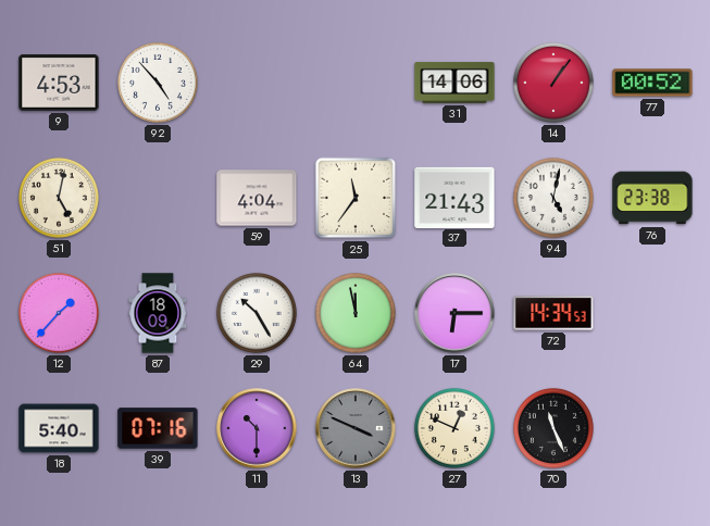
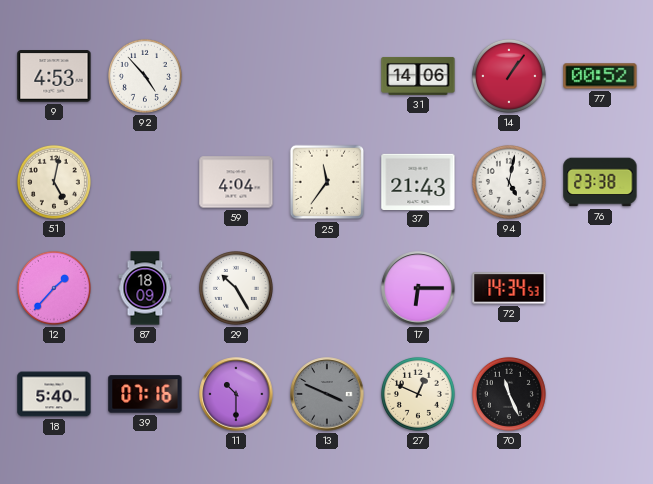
64: 11:58 -> none
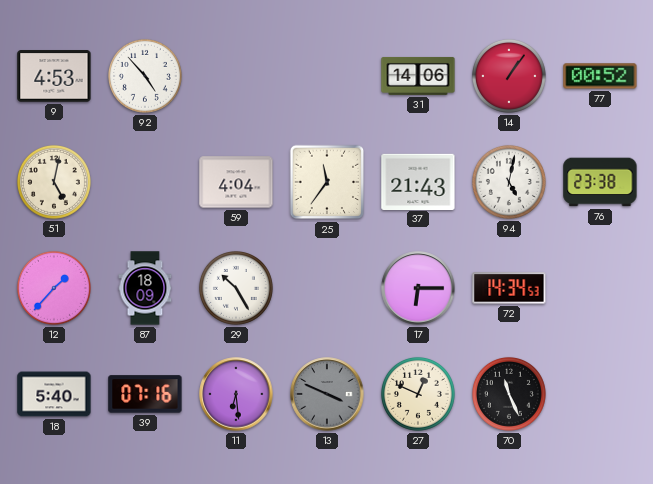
11: 10:30 -> 6:29
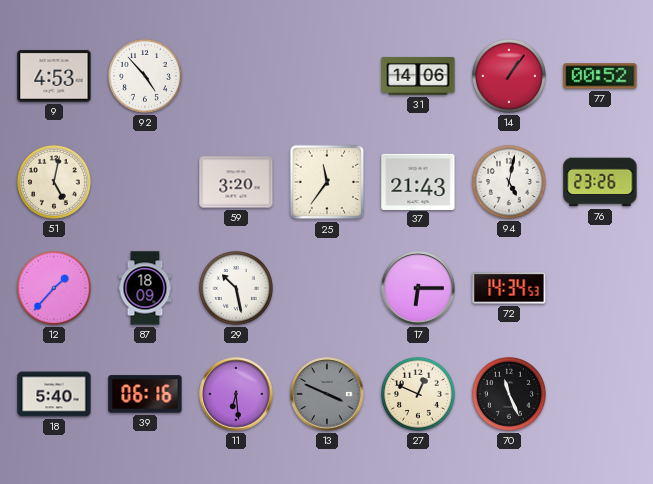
59: 4:04 -> 3:20
76: 23:38 -> 23:26
29: 10:25 -> 10:28
39: 07:16 -> 06:16
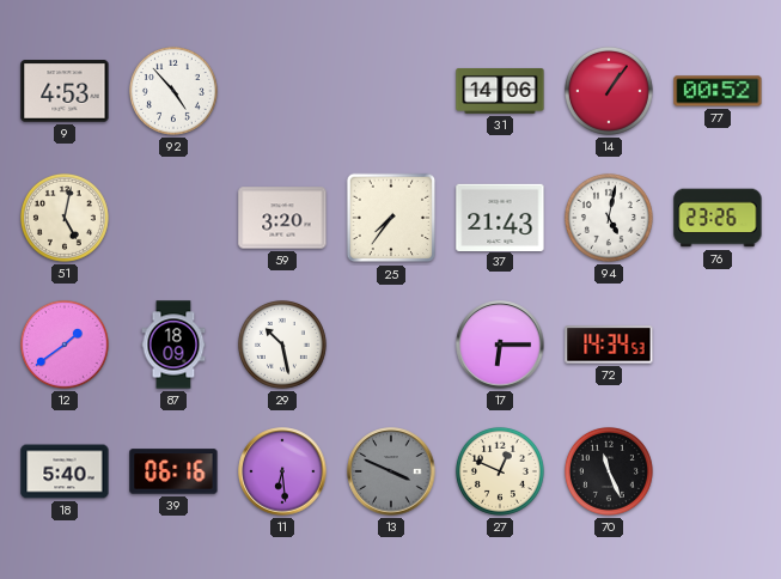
25: 11:36 -> 7:36
12: 1:37 -> 1:39
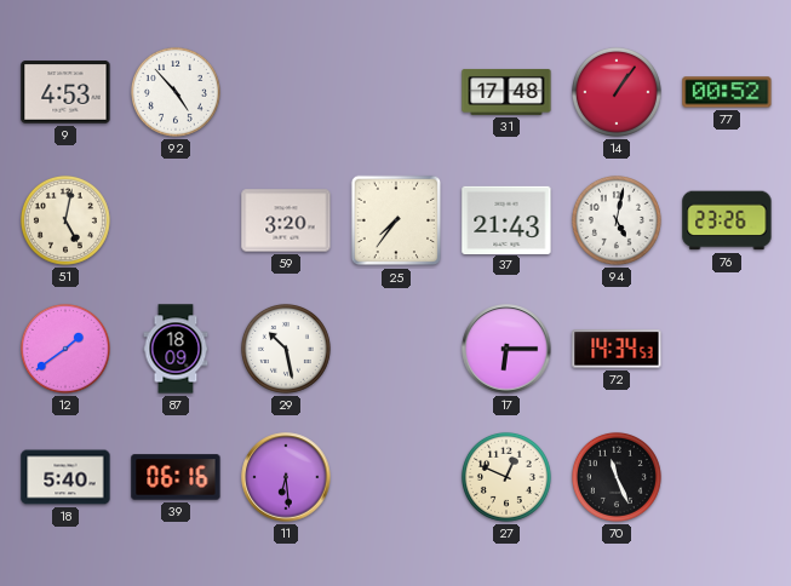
31: 14:06 -> 17:48
13: 3:49 -> none
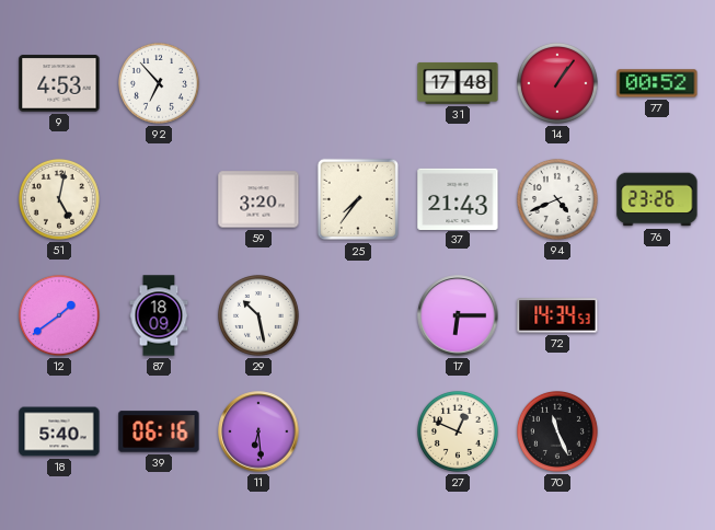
92: 4:53 -> 6:53
94: 5:02 -> 4:41
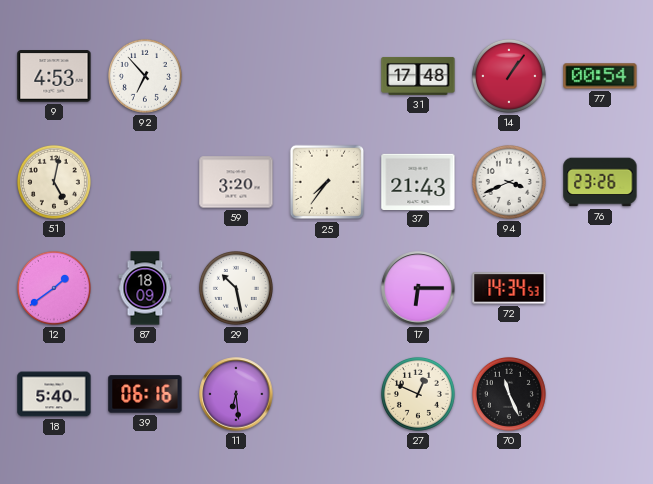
77: 00:52 -> 00:54
94: 4:41 -> 3:41
